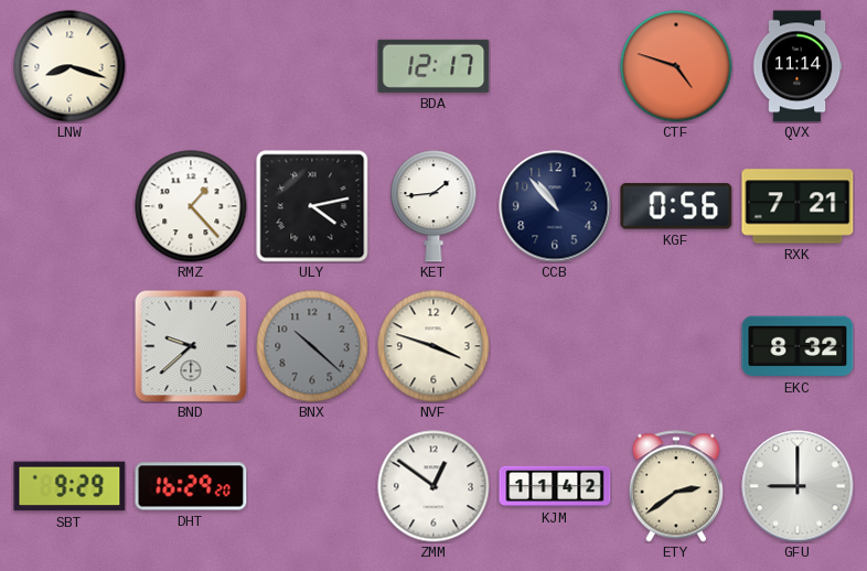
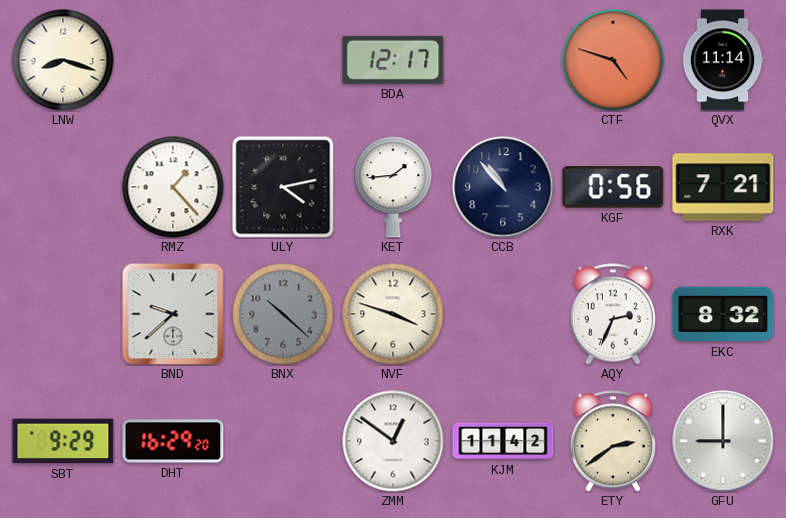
AQY: none -> 2:34
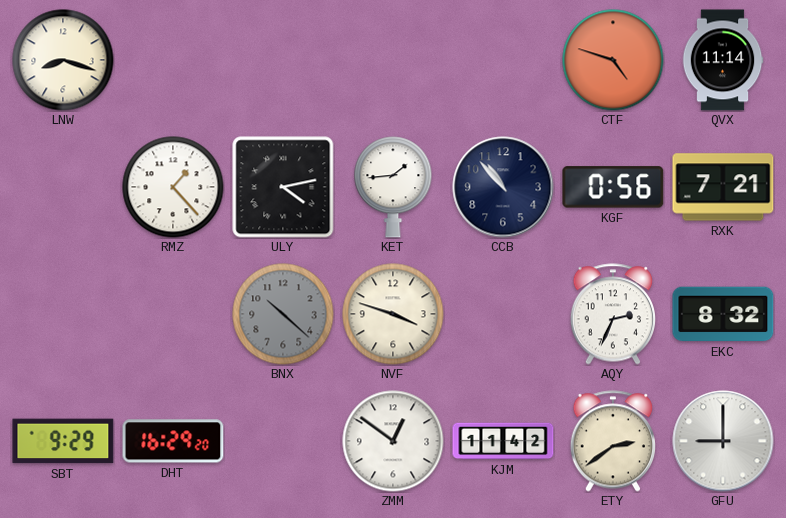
BDA: 12:17 -> none
BND: 9:38 -> none
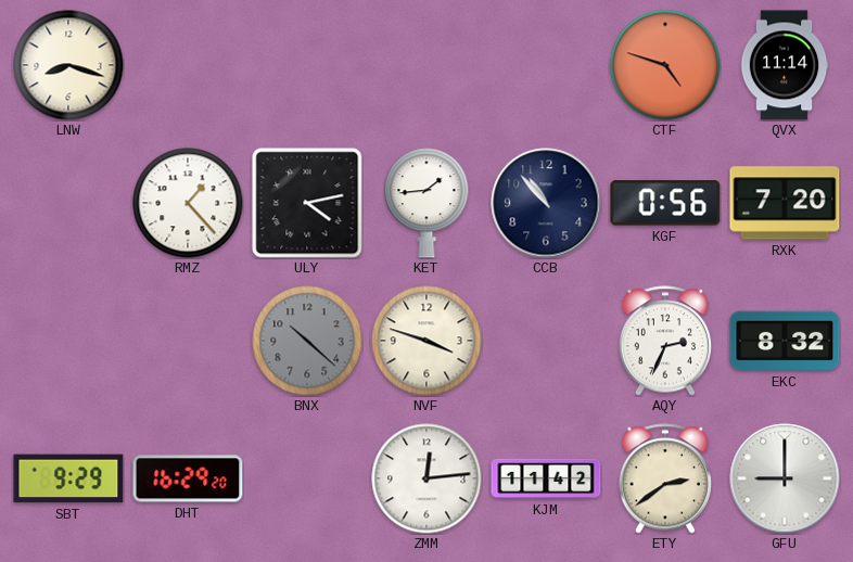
RXK: 7:21 -> 7:20
ZMM: 12:51 -> 12:14
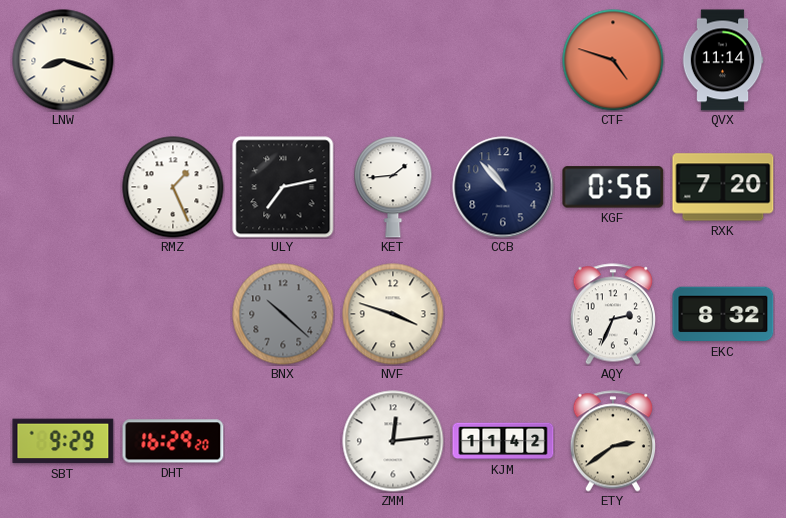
RMZ: 1:23 -> 1:26
ULY: 4:13 -> 7:13
GFU: 9:00 -> none
